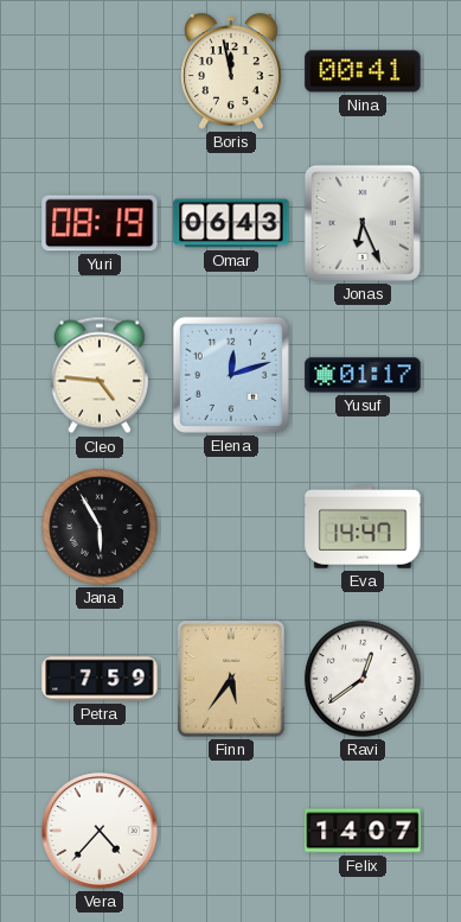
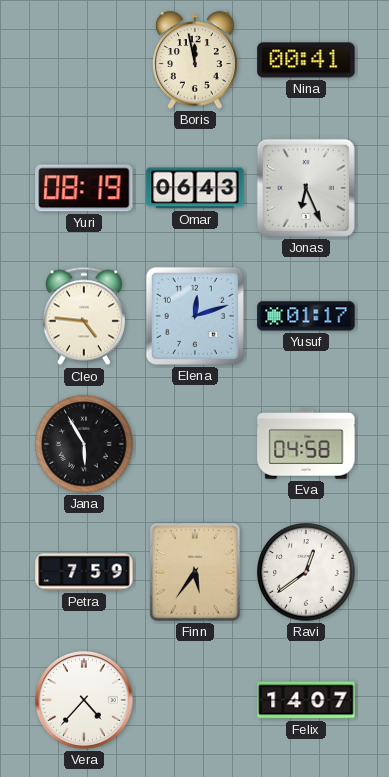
Eva: 14:47 -> 04:58
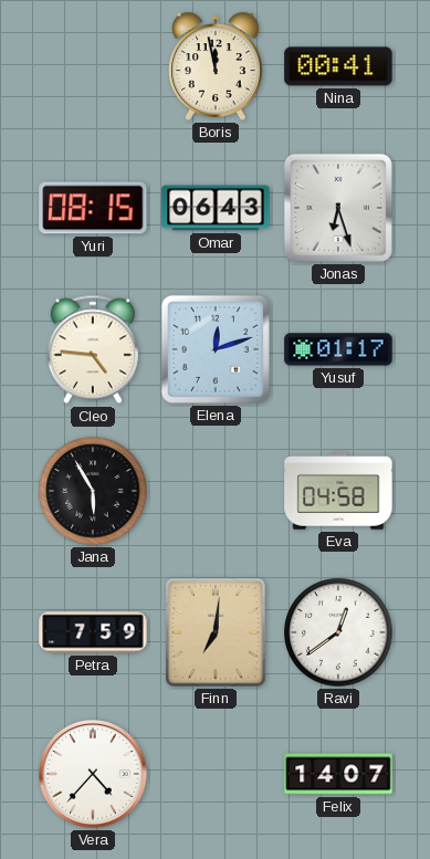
Yuri: 08:19 -> 08:15
Jonas: 6:26 -> 6:27
Finn: 5:36 -> 7:01
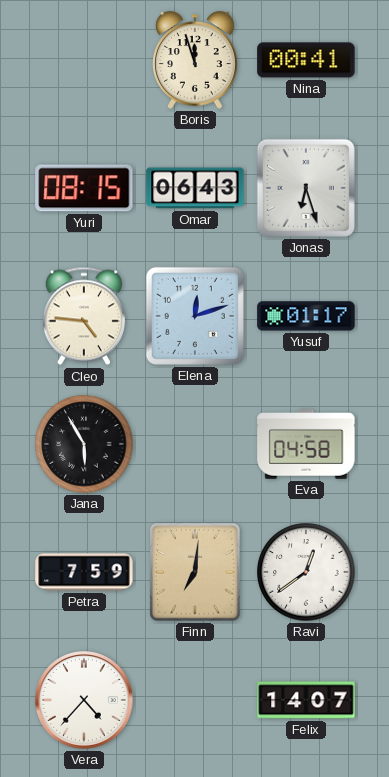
Boris: 11:58 -> 11:57
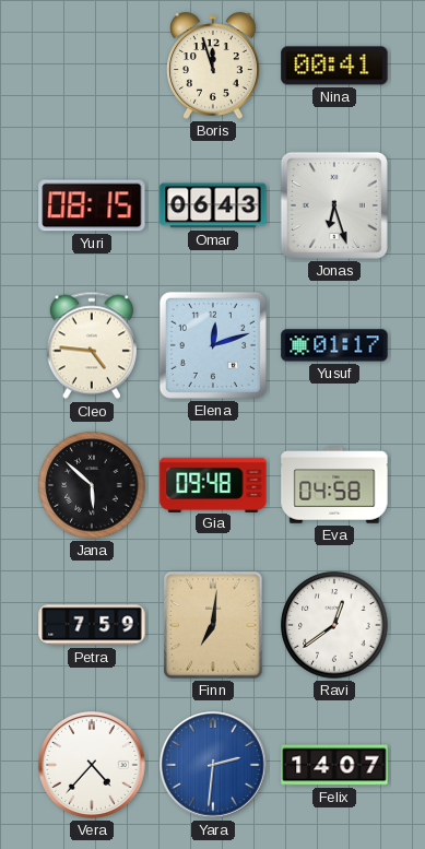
Jana: 5:55 -> 5:52
Gia: none -> 09:48
Yara: none -> 2:31
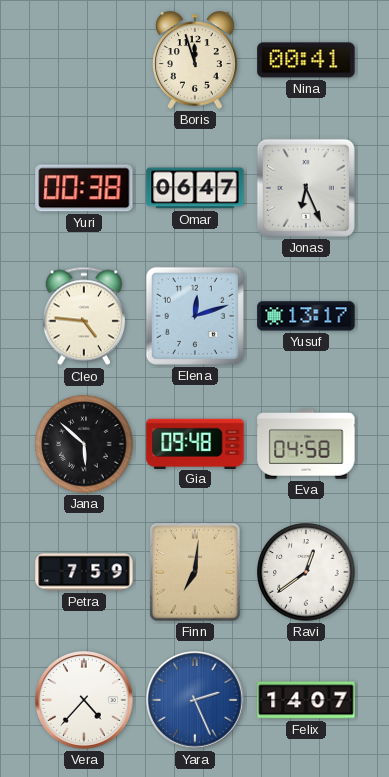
Yuri: 08:15 -> 00:38
Omar: 06:43 -> 06:47
Jonas: 6:27 -> 6:26
Yusuf: 01:17 -> 13:17
Yara: 2:31 -> 2:26
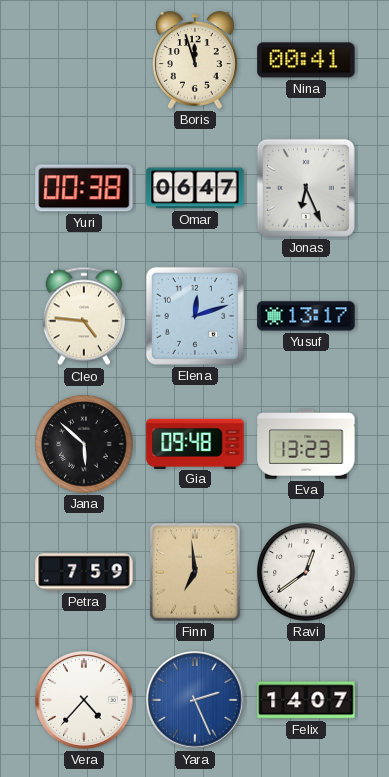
Eva: 04:58 -> 13:23
Finn: 7:01 -> 6:59
